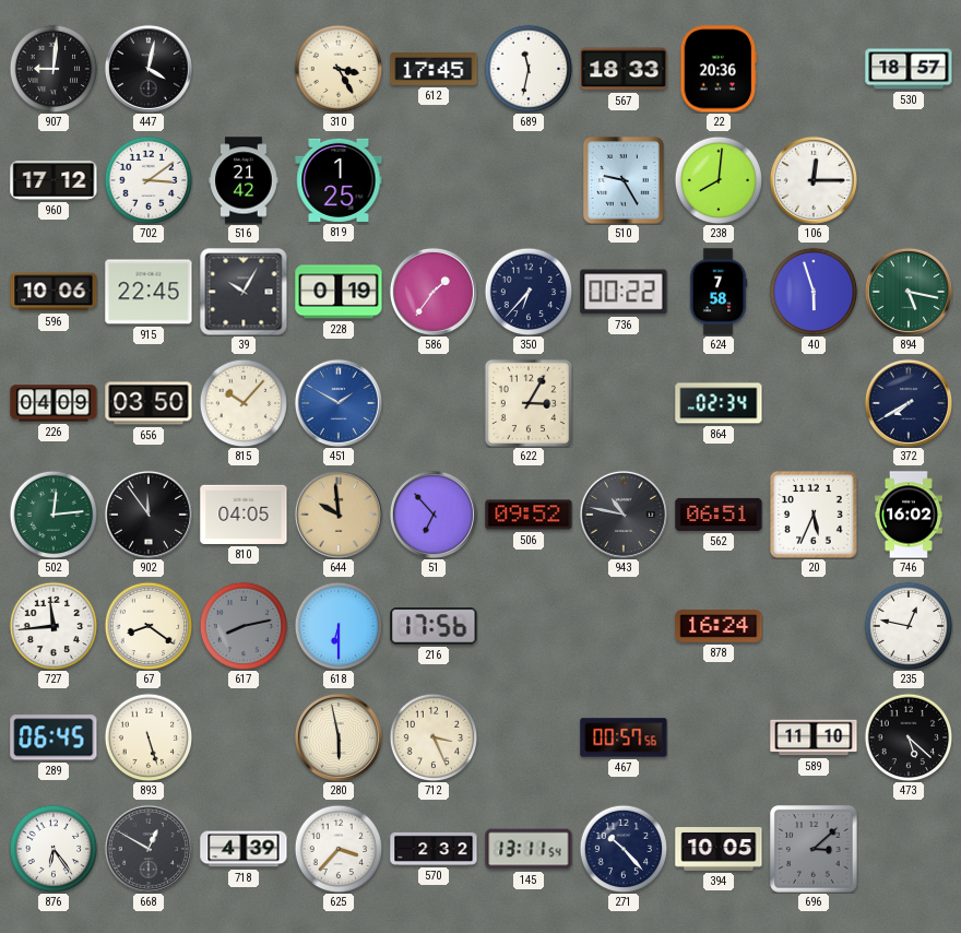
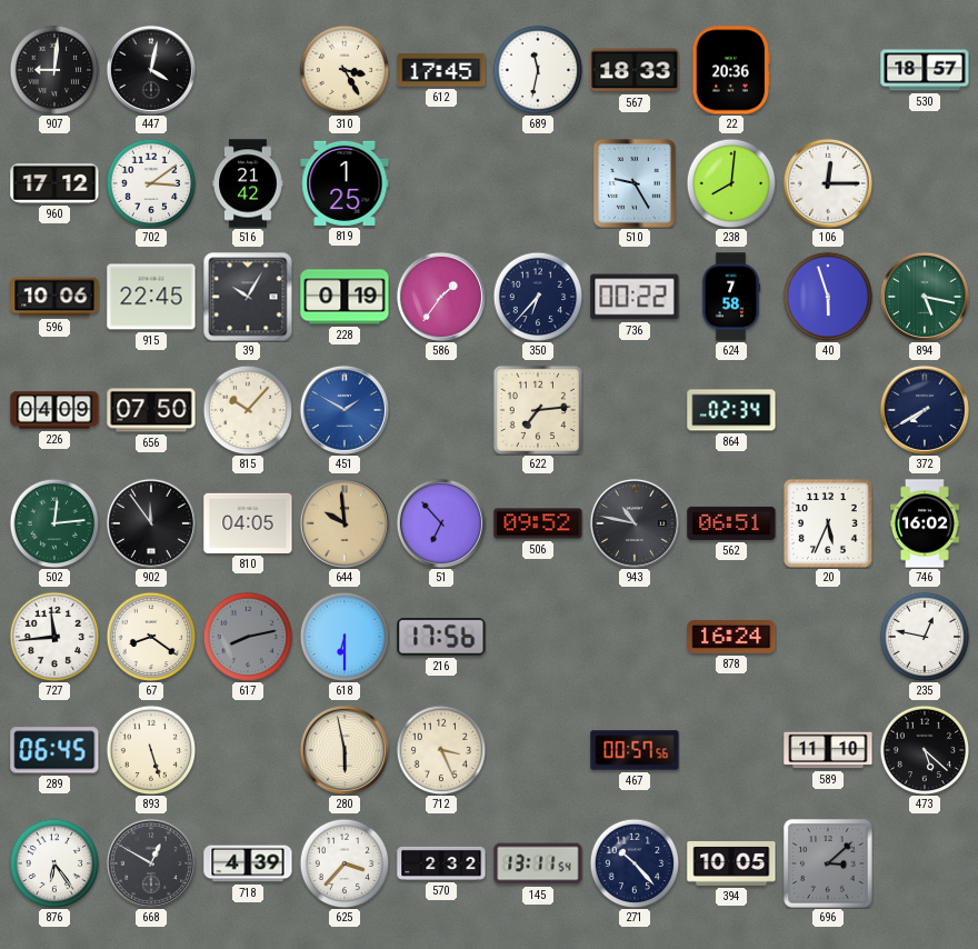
656: 03:50 -> 07:50
622: 3:05 -> 7:14
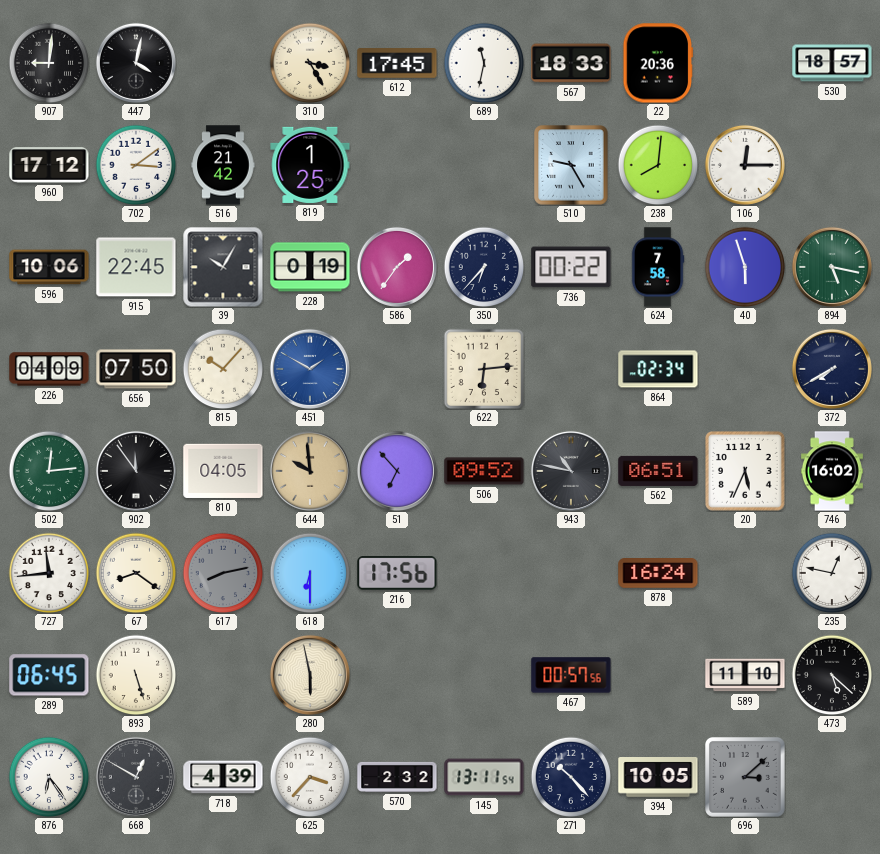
622: 7:14 -> 6:14
712: 3:26 -> none
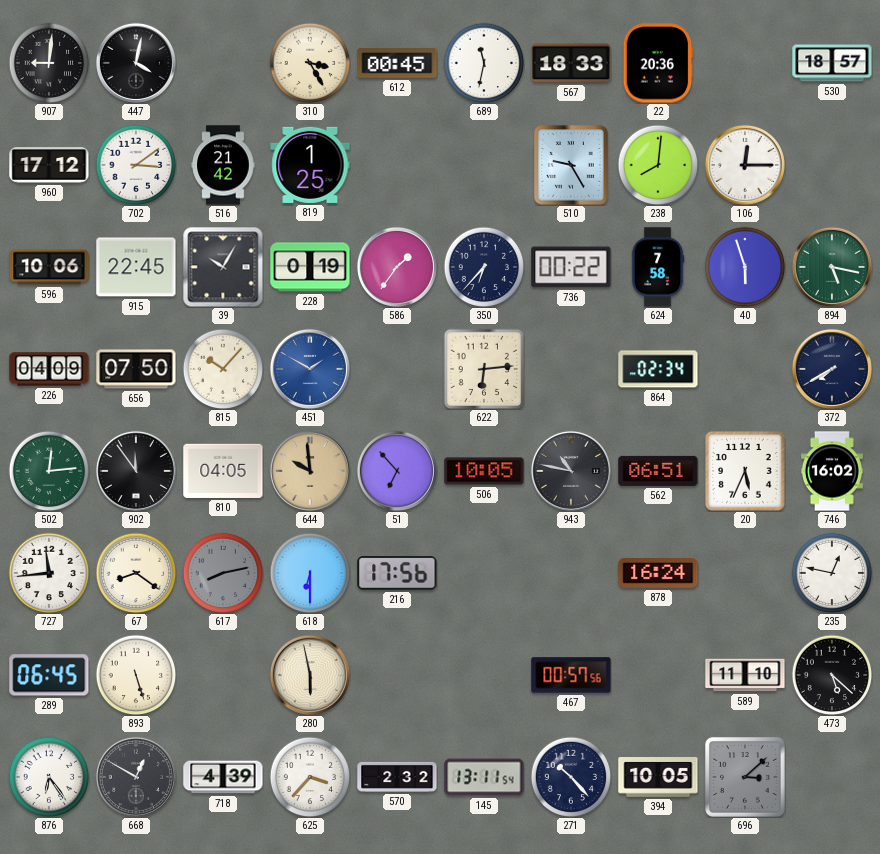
612: 17:45 -> 00:45
506: 09:52 -> 10:05
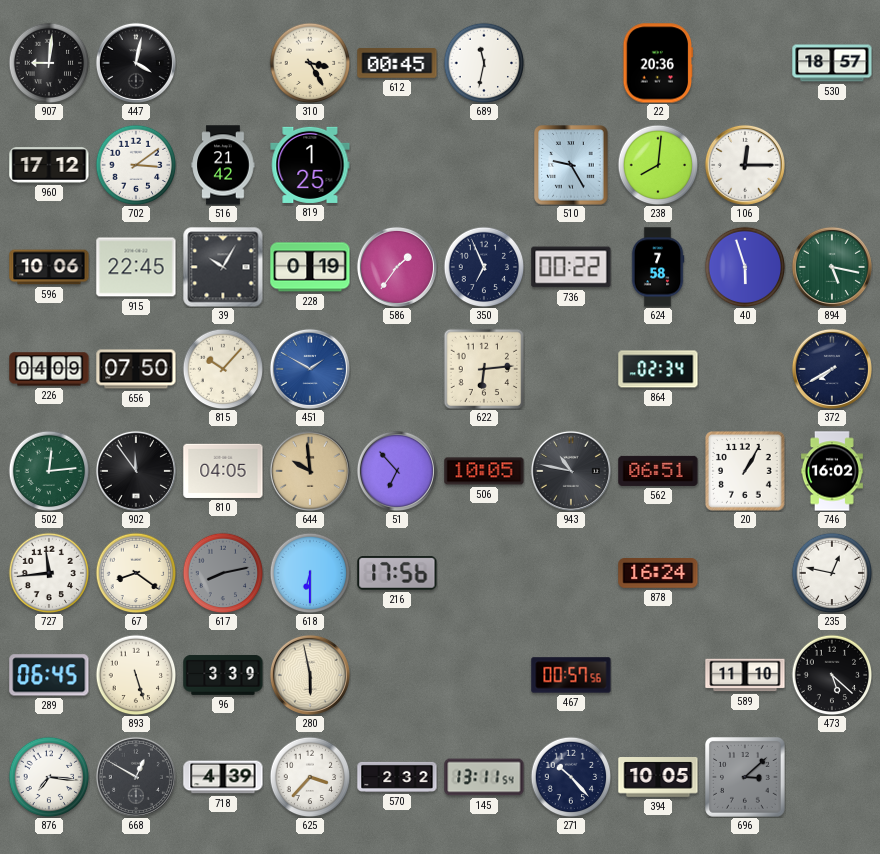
567: 18:33 -> none
350: 6:37 -> 6:56
20: 5:34 -> 1:05
96: none -> 3:39
876: 6:24 -> 7:16
